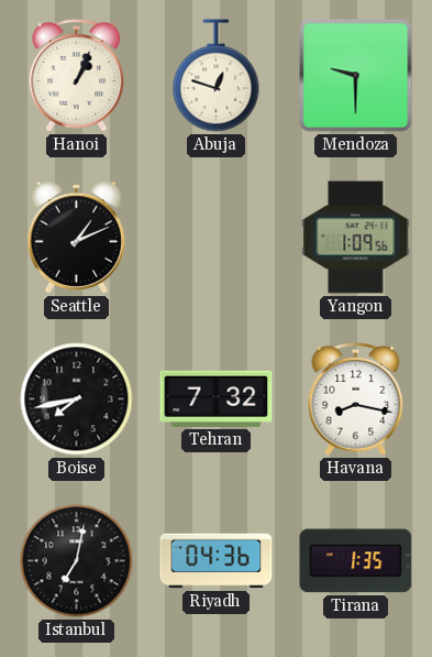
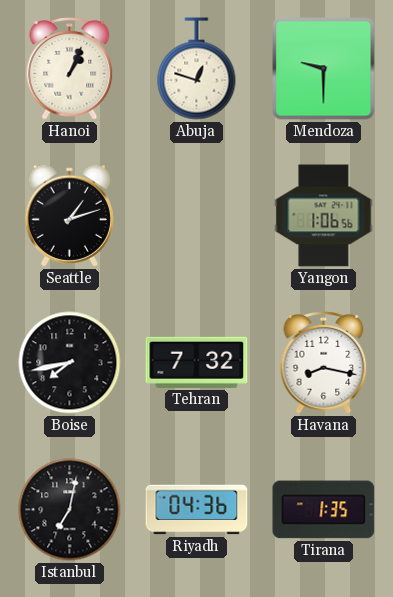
Seattle: 1:11 -> 1:12
Yangon: 1:09 -> 1:06
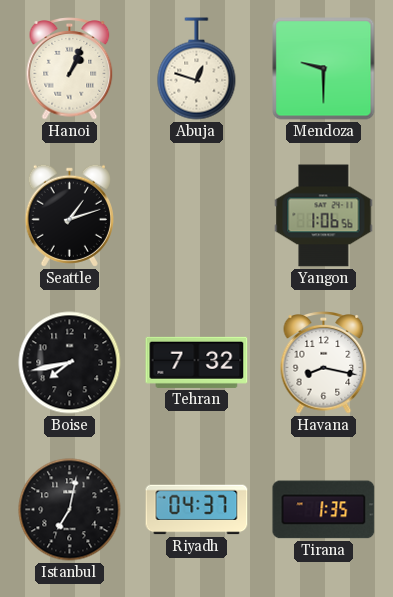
Riyadh: 04:36 -> 04:37
